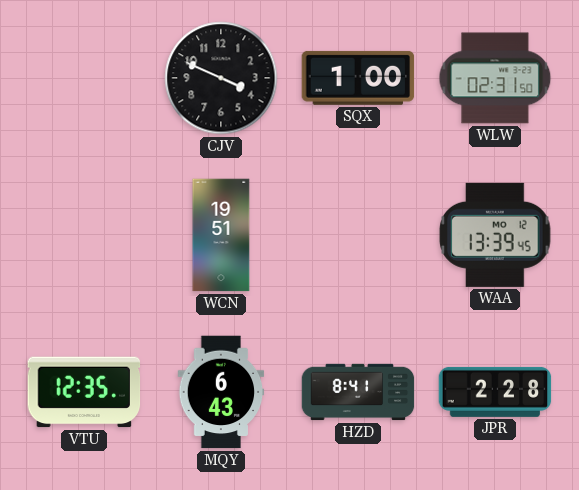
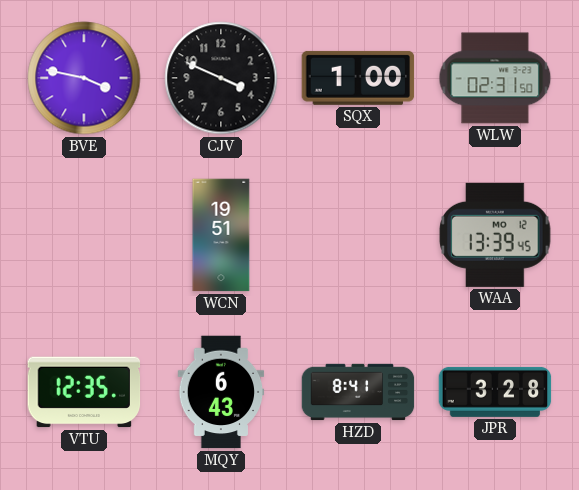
BVE: none -> 3:47
JPR: 2:28 -> 3:28
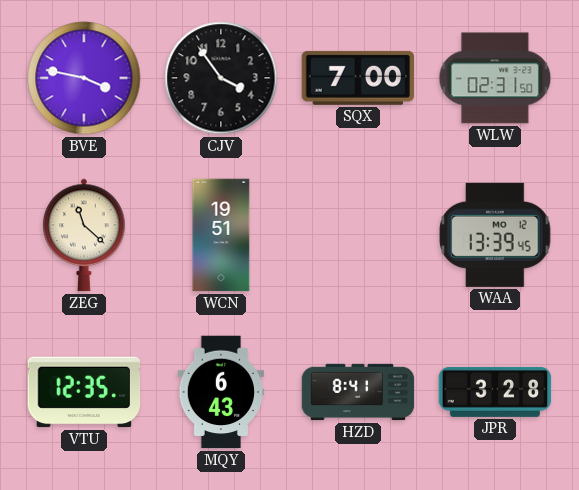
CJV: 3:49 -> 3:54
SQX: 1:00 -> 7:00
ZEG: none -> 11:22
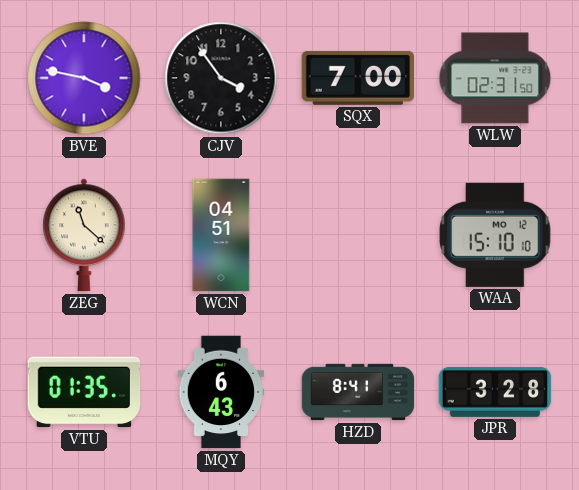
WCN: 19:51 -> 04:51
WAA: 13:39 -> 15:10
VTU: 12:35 -> 01:35
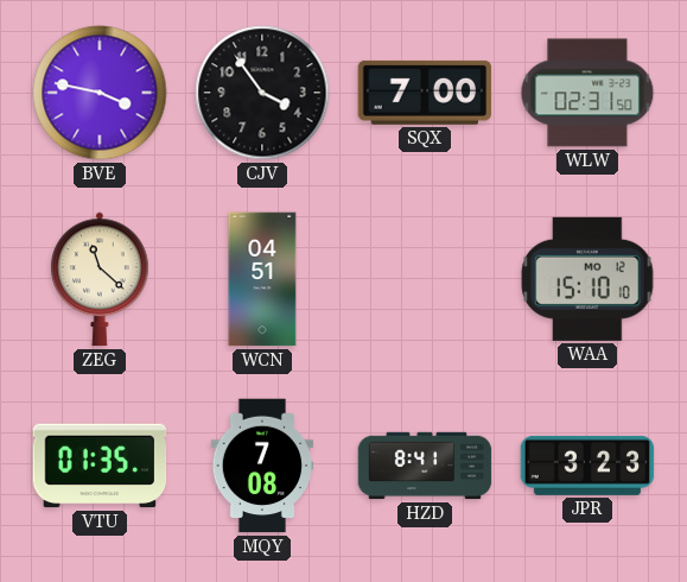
MQY: 6:43 -> 7:08
JPR: 3:28 -> 3:23
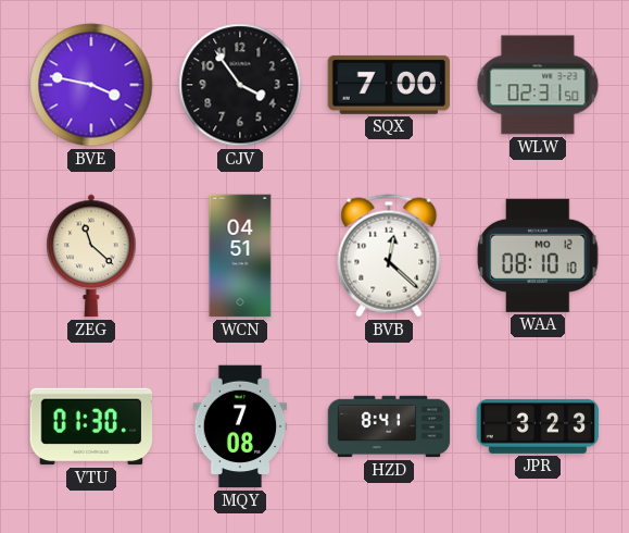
BVB: none -> 12:22
WAA: 15:10 -> 08:10
VTU: 01:35 -> 01:30
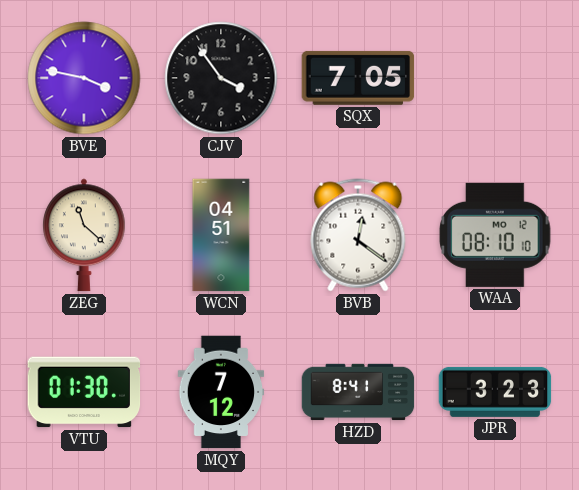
SQX: 7:00 -> 7:05
WLW: 02:31 -> none
BVB: 12:22 -> 12:21
MQY: 7:08 -> 7:12
